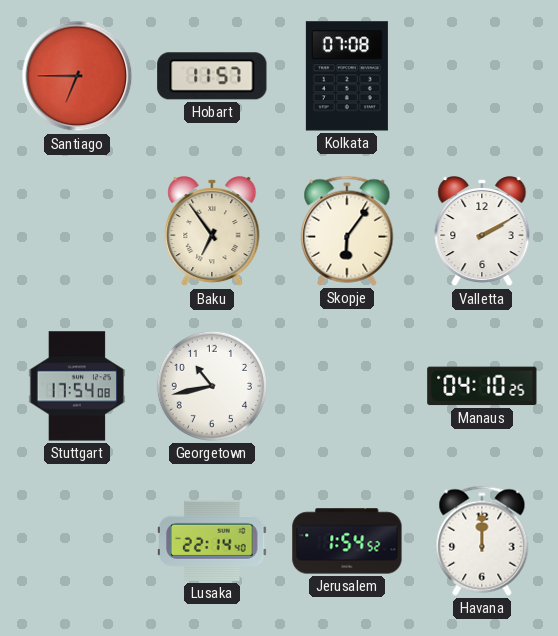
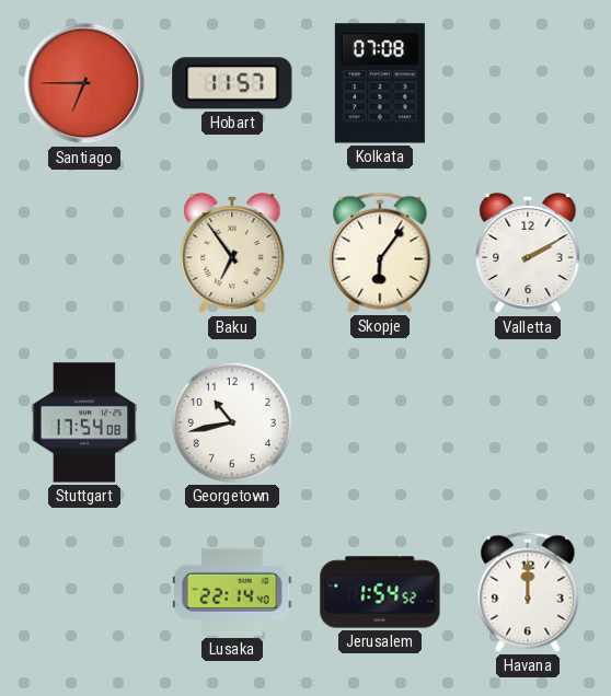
Manaus: 04:10 -> none
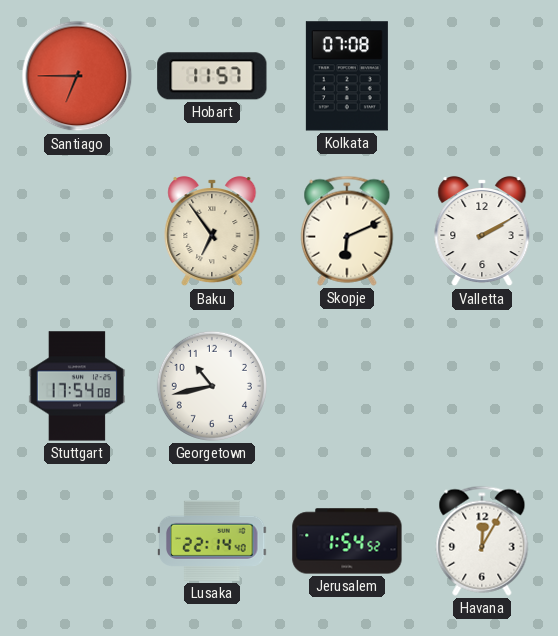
Skopje: 6:06 -> 6:11
Havana: 12:00 -> 12:05
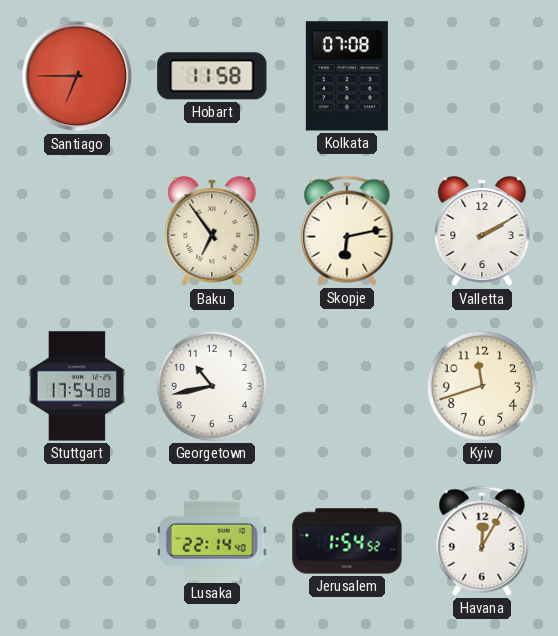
Hobart: 11:57 -> 11:58
Skopje: 6:11 -> 6:13
Kyiv: none -> 11:42
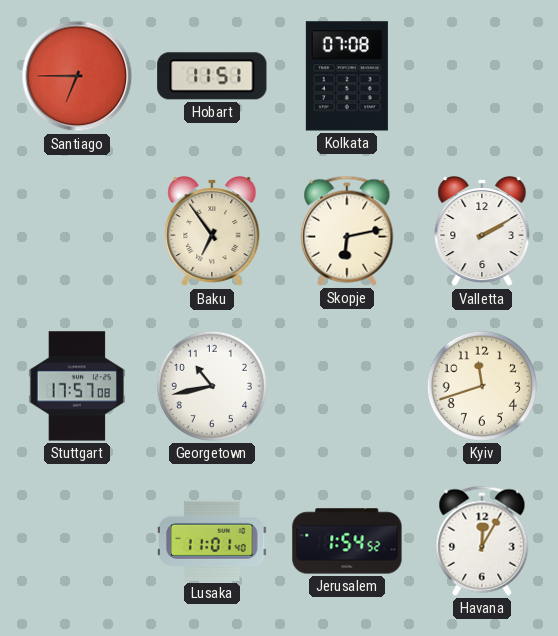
Hobart: 11:58 -> 11:51
Stuttgart: 17:54 -> 17:57
Lusaka: 22:14 -> 11:01
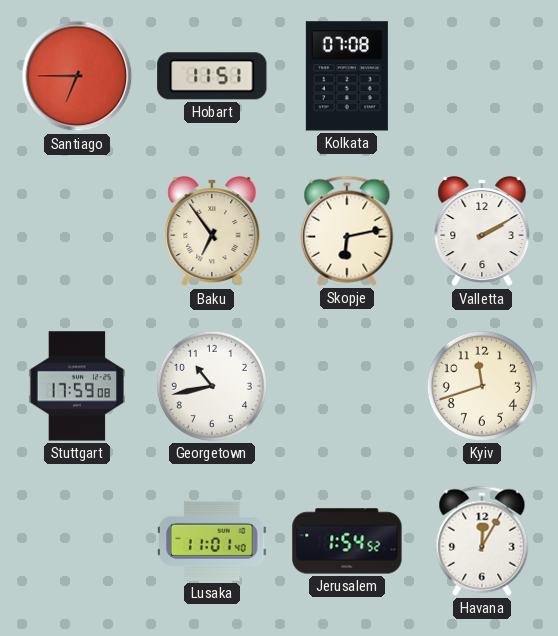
Stuttgart: 17:57 -> 17:59
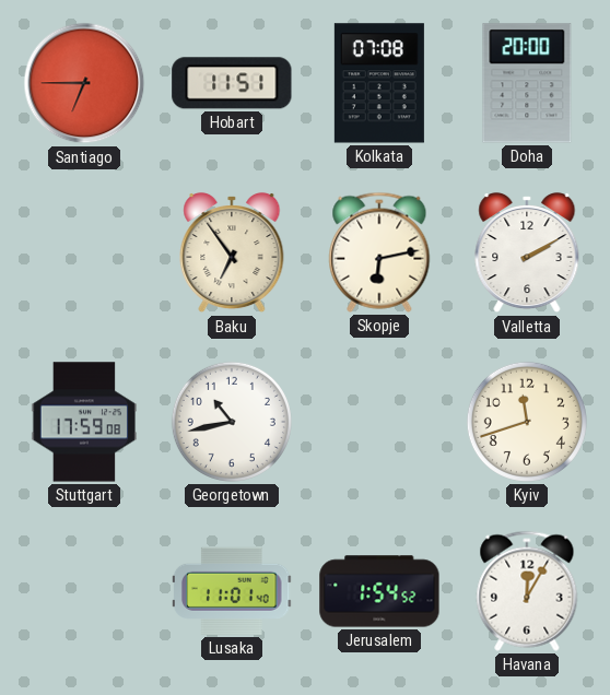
Doha: none -> 20:00
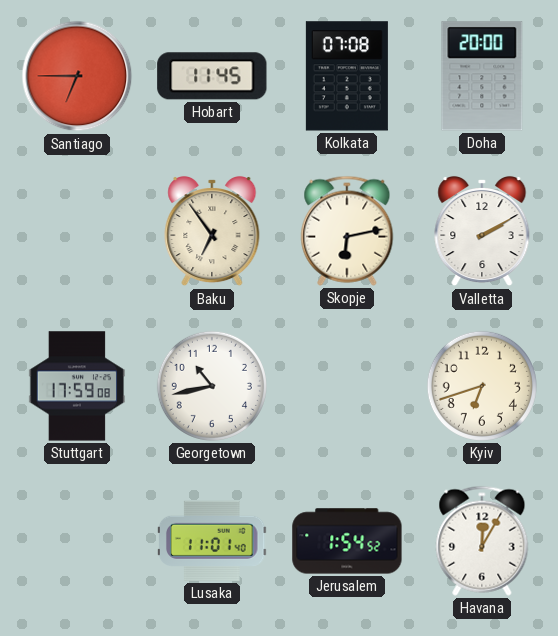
Hobart: 11:51 -> 11:45
Kyiv: 11:42 -> 6:42
